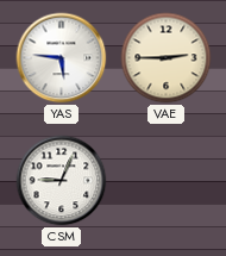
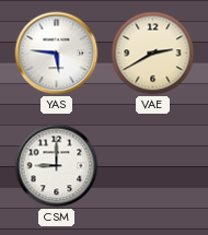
VAE: 2:45 -> 2:40
CSM: 9:04 -> 9:00
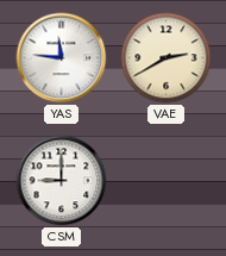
YAS: 5:46 -> 11:46
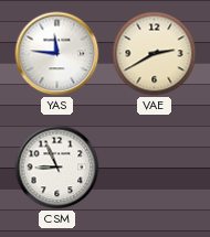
CSM: 9:00 -> 8:56
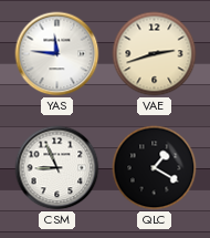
VAE: 2:40 -> 2:42
QLC: none -> 1:20
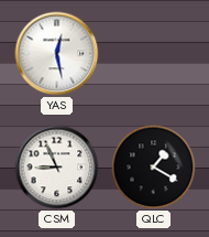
YAS: 11:46 -> 12:28
VAE: 2:42 -> none
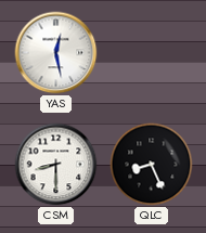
CSM: 8:56 -> 8:30
QLC: 1:20 -> 8:26
